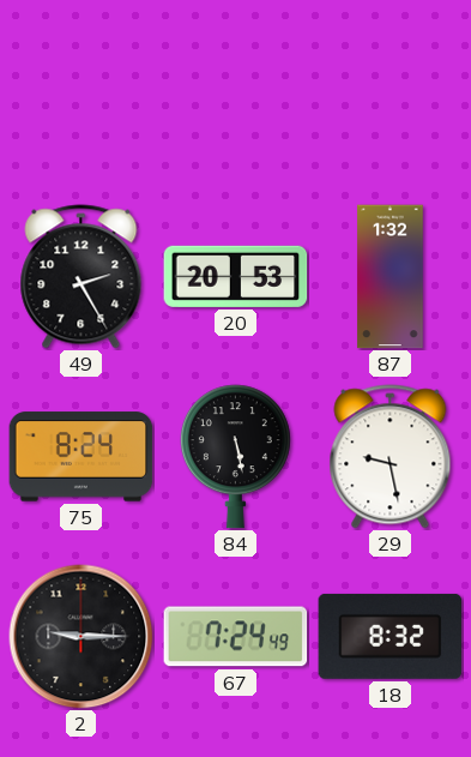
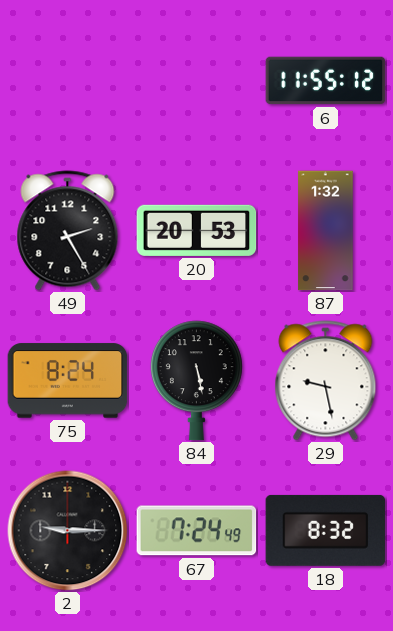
6: none -> 11:55
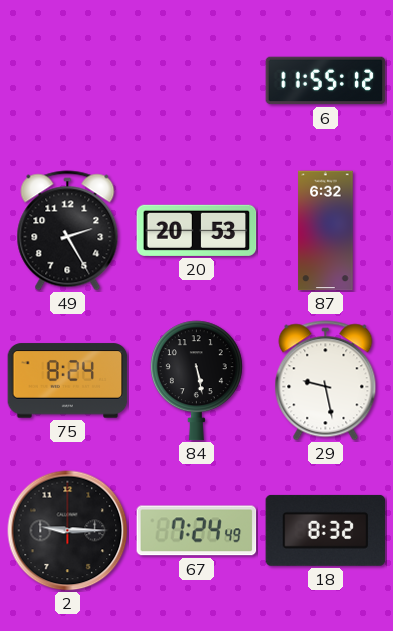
87: 1:32 -> 6:32
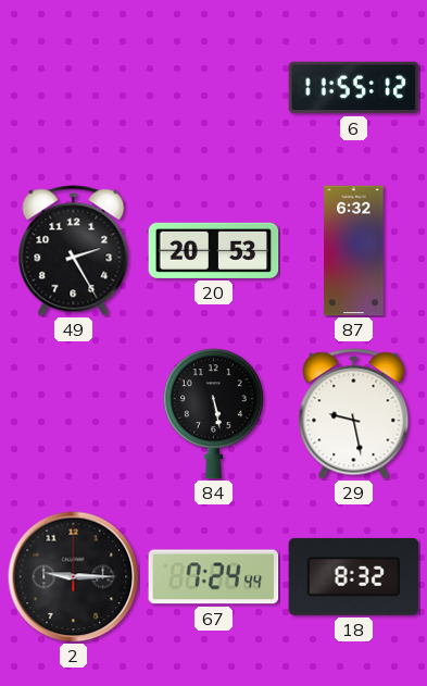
75: 8:24 -> none
67: 7:24:49 -> 7:24:44
